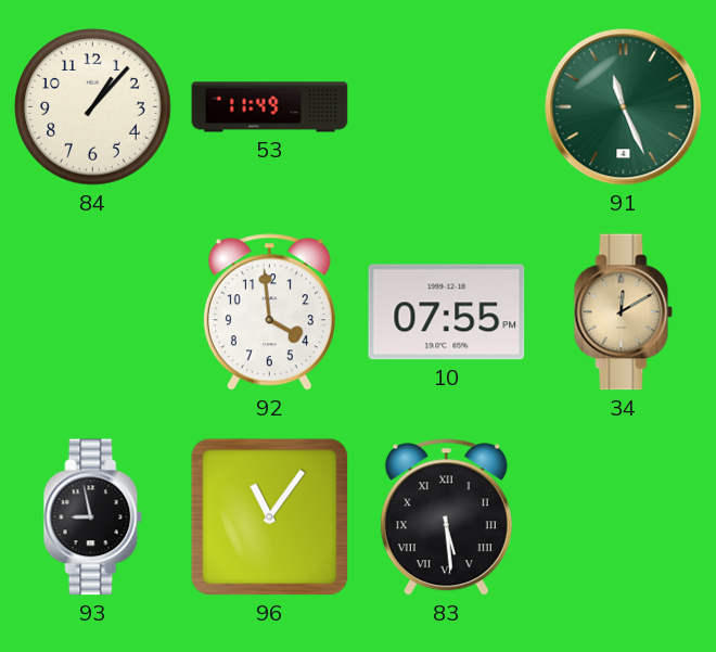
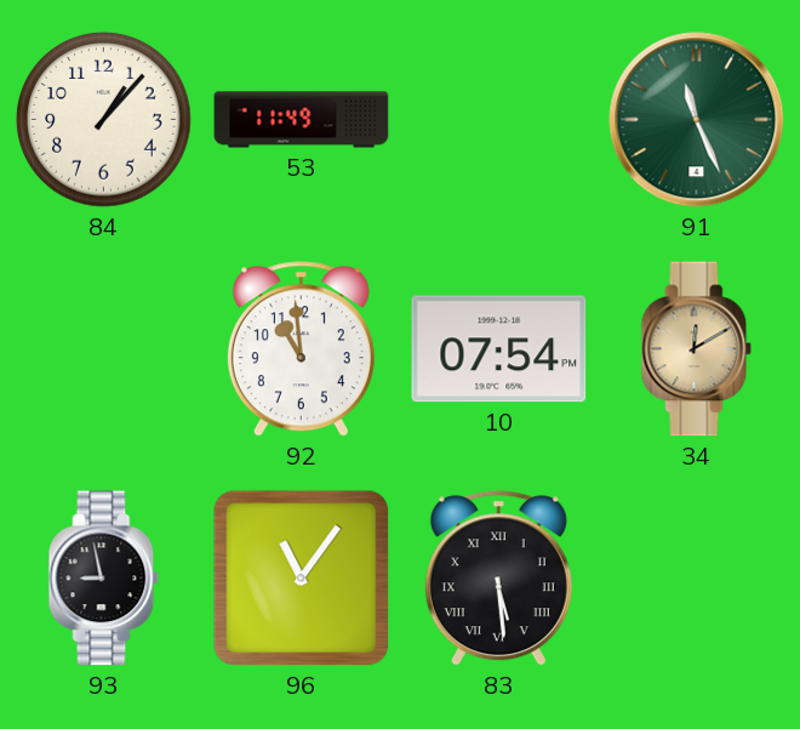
92: 3:59 -> 10:59
10: 07:55 -> 07:54
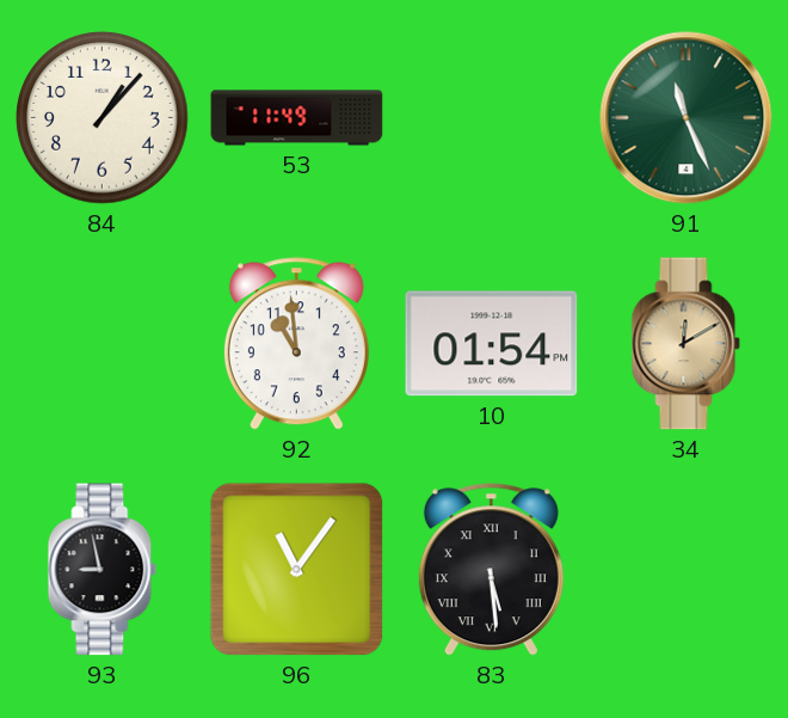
10: 07:54 -> 01:54
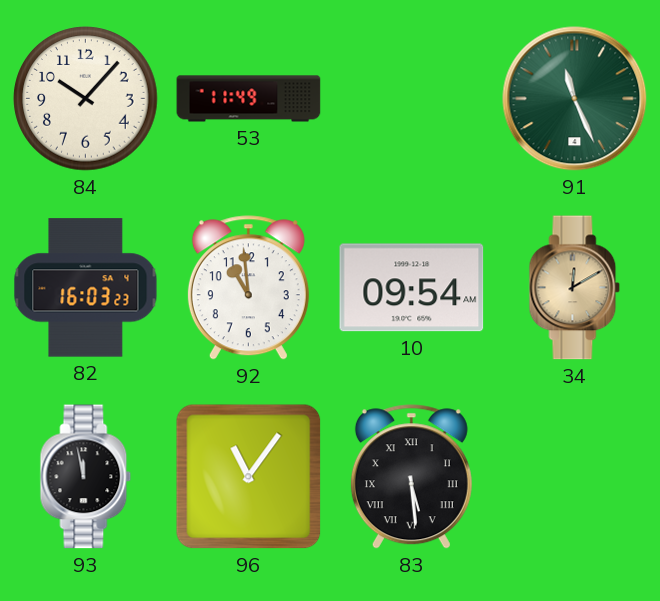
84: 1:07 -> 10:07
82: none -> 16:03
10: 01:54 -> 09:54
93: 8:58 -> 11:58
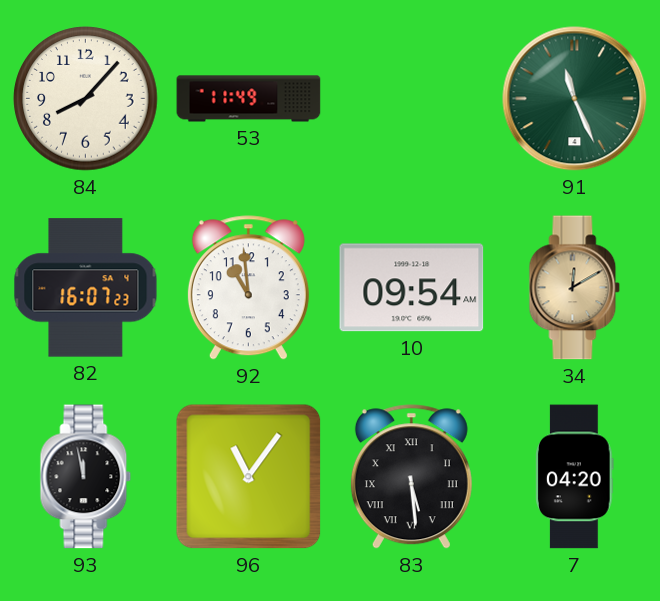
84: 10:07 -> 8:07
82: 16:03 -> 16:07
7: none -> 04:20
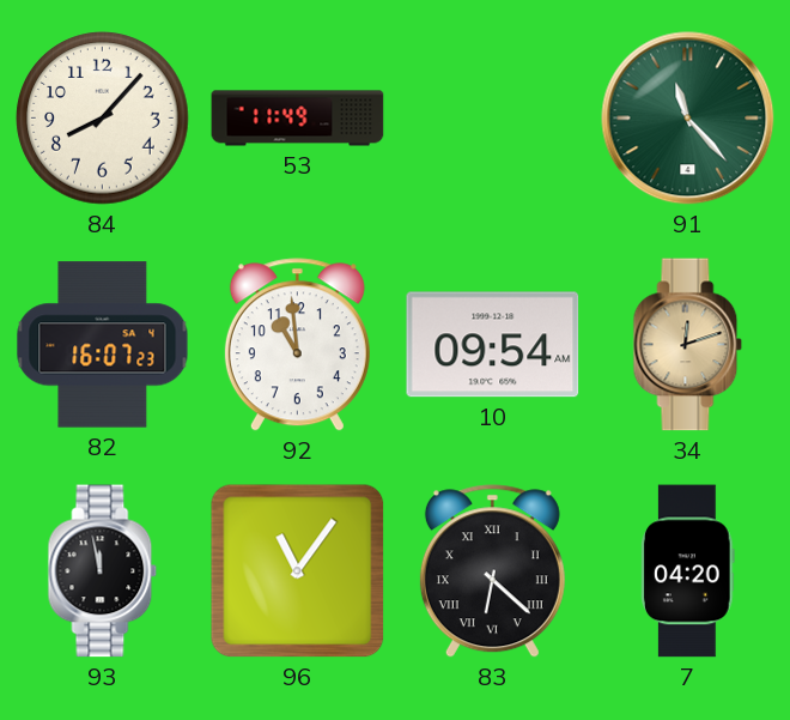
91: 11:26 -> 11:23
34: 12:10 -> 12:12
83: 5:29 -> 6:22
